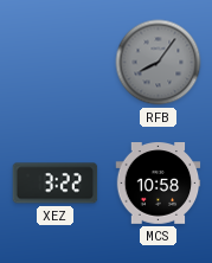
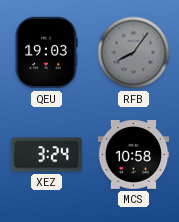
QEU: none -> 19:03
XEZ: 3:22 -> 3:24
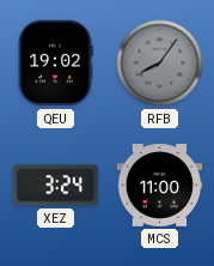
QEU: 19:03 -> 19:02
MCS: 10:58 -> 11:00
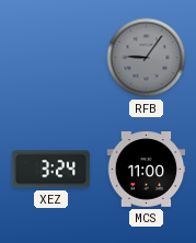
QEU: 19:02 -> none
RFB: 8:06 -> 9:06
